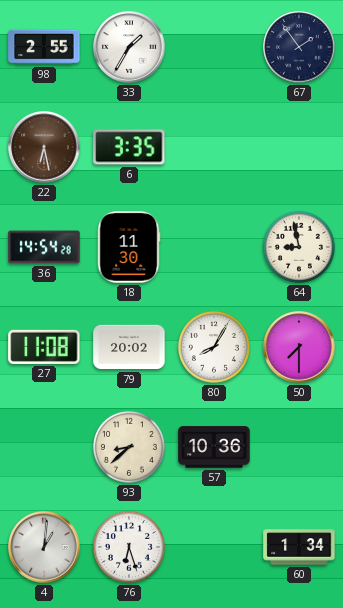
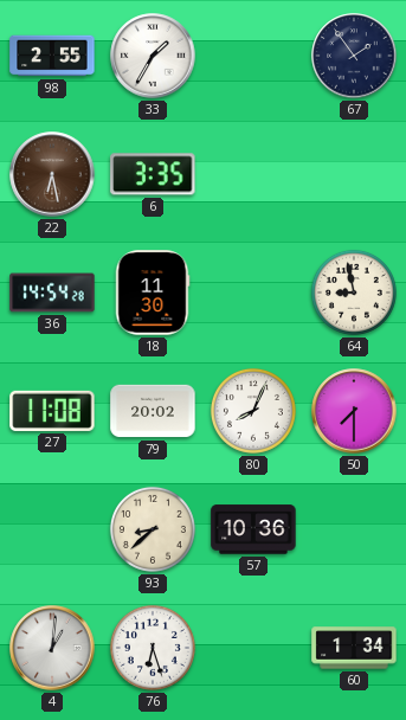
80: 8:05 -> 8:04
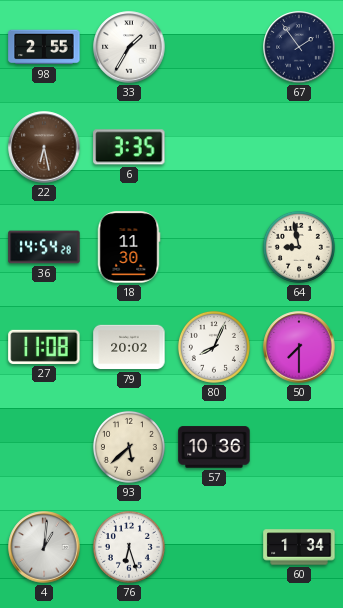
93: 8:38 -> 5:38
